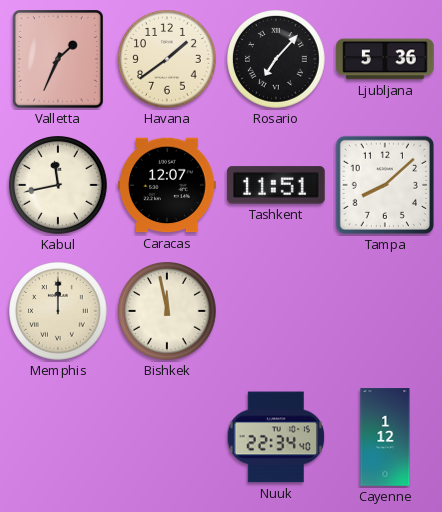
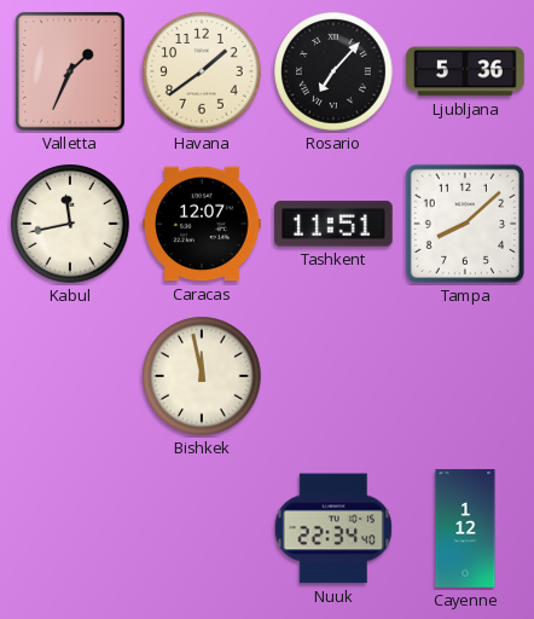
Memphis: 12:00 -> none
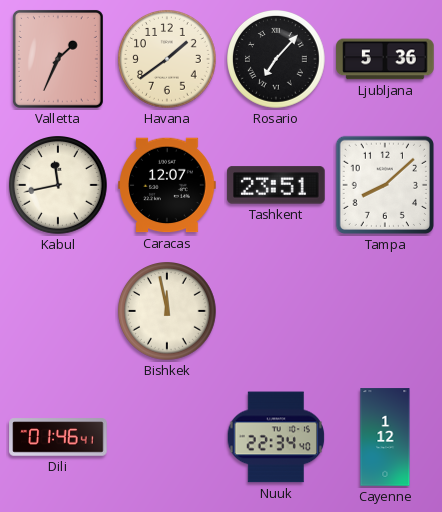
Tashkent: 11:51 -> 23:51
Dili: none -> 01:46
